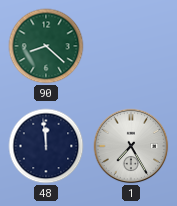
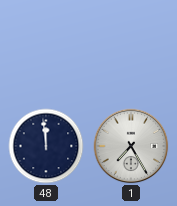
90: 8:22 -> none
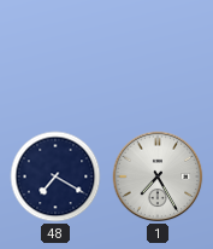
48: 11:59 -> 7:20
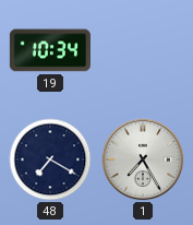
19: none -> 10:34
